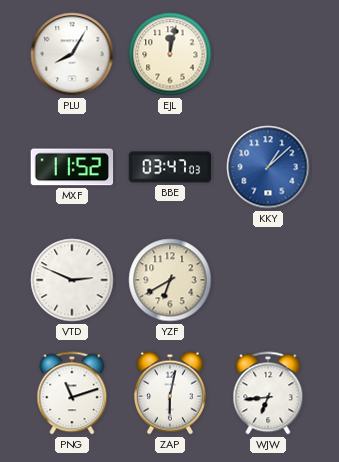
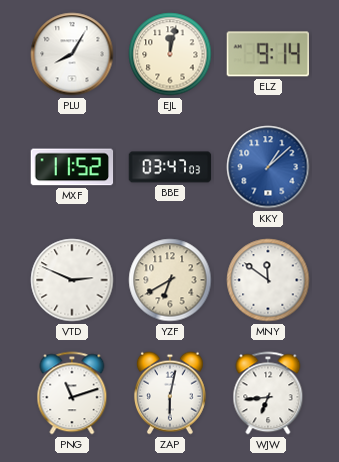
ELZ: none -> 9:14
MNY: none -> 11:51
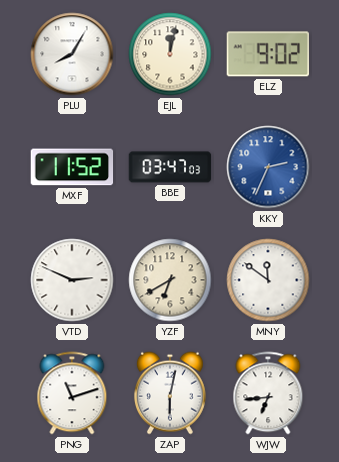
ELZ: 9:14 -> 9:02
KKY: 1:08 -> 2:34
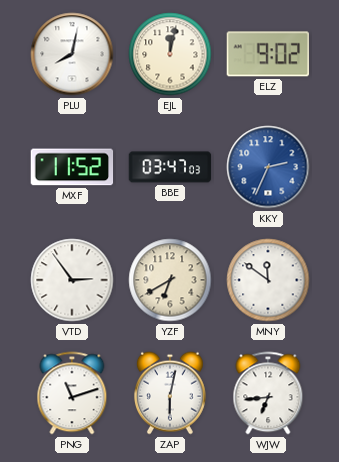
PLU: 8:05 -> 8:02
VTD: 2:49 -> 2:54
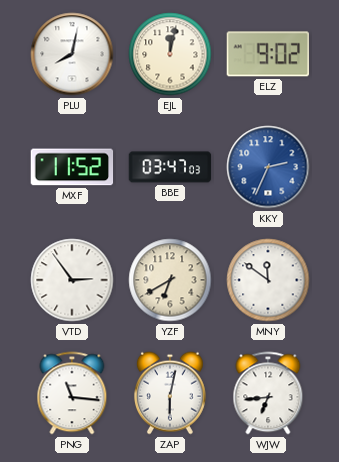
PNG: 11:12 -> 11:16
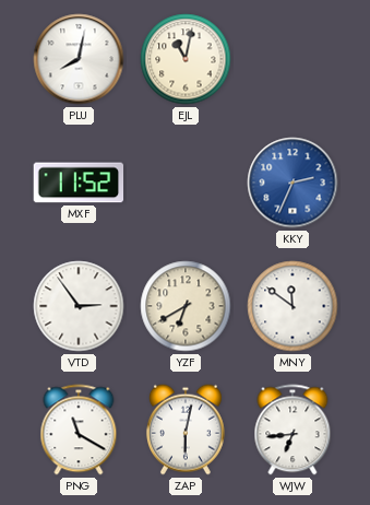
EJL: 12:02 -> 11:02
ELZ: 9:02 -> none
BBE: 03:47 -> none
PNG: 11:16 -> 11:20
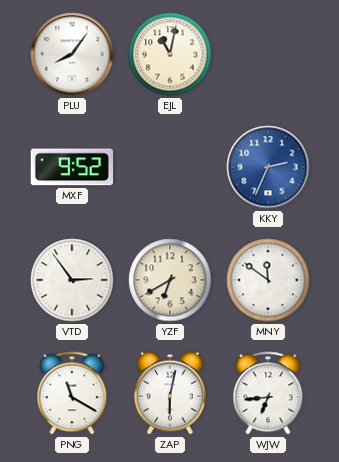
PLU: 8:02 -> 8:06
MXF: 11:52 -> 9:52
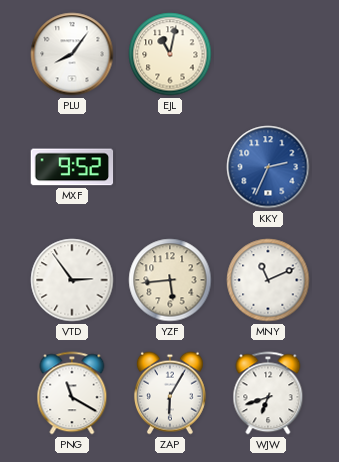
YZF: 6:40 -> 5:44
MNY: 11:51 -> 11:11
ZAP: 6:02 -> 6:05
WJW: 6:44 -> 6:42
